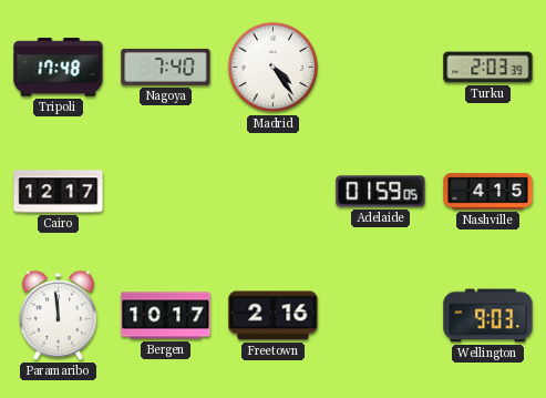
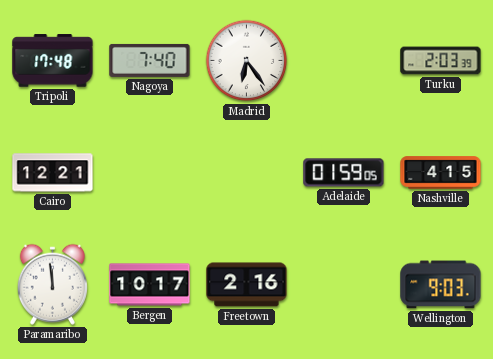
Madrid: 4:24 -> 6:24
Cairo: 12:17 -> 12:21
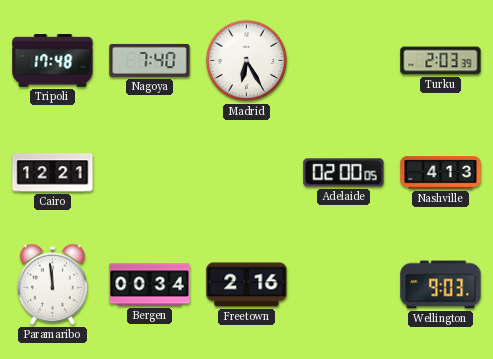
Madrid: 6:24 -> 6:25
Adelaide: 01:59 -> 02:00
Nashville: 4:15 -> 4:13
Bergen: 10:17 -> 00:34
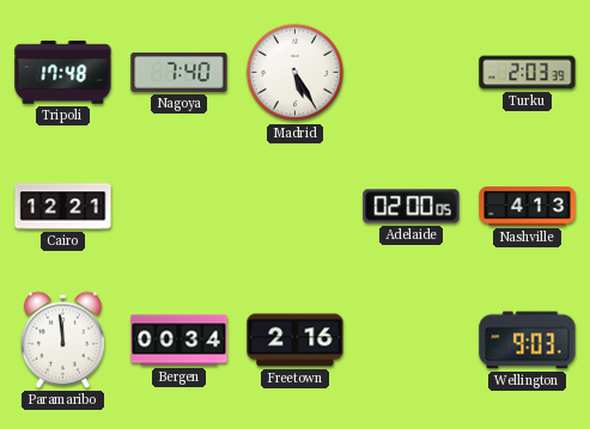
Madrid: 6:25 -> 5:25
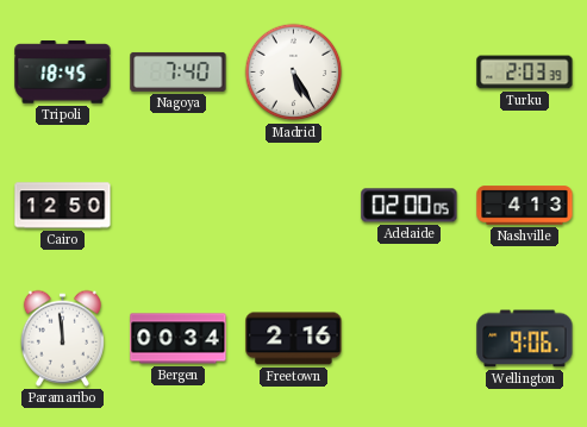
Tripoli: 17:48 -> 18:45
Cairo: 12:21 -> 12:50
Wellington: 9:03 -> 9:06
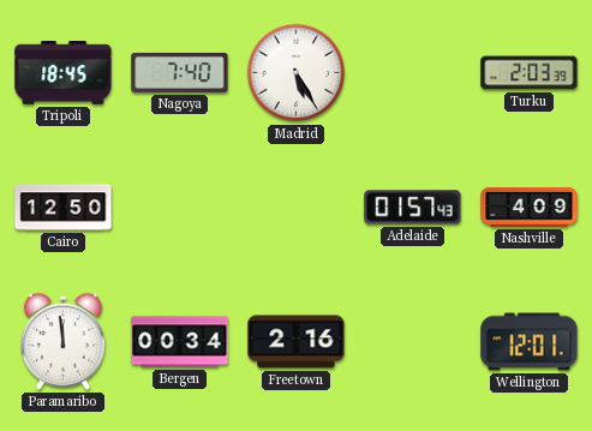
Adelaide: 02:00 -> 01:57
Nashville: 4:13 -> 4:09
Wellington: 9:06 -> 12:01
